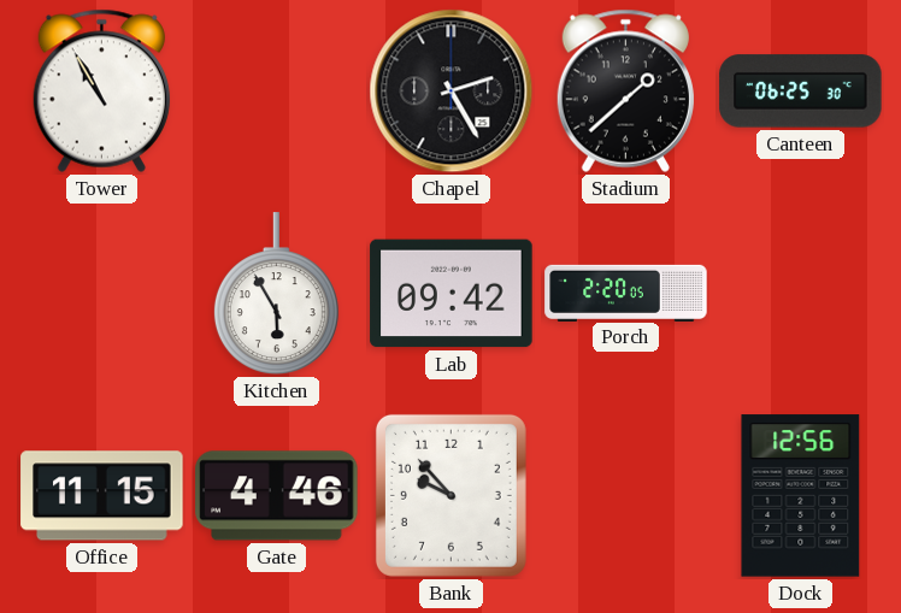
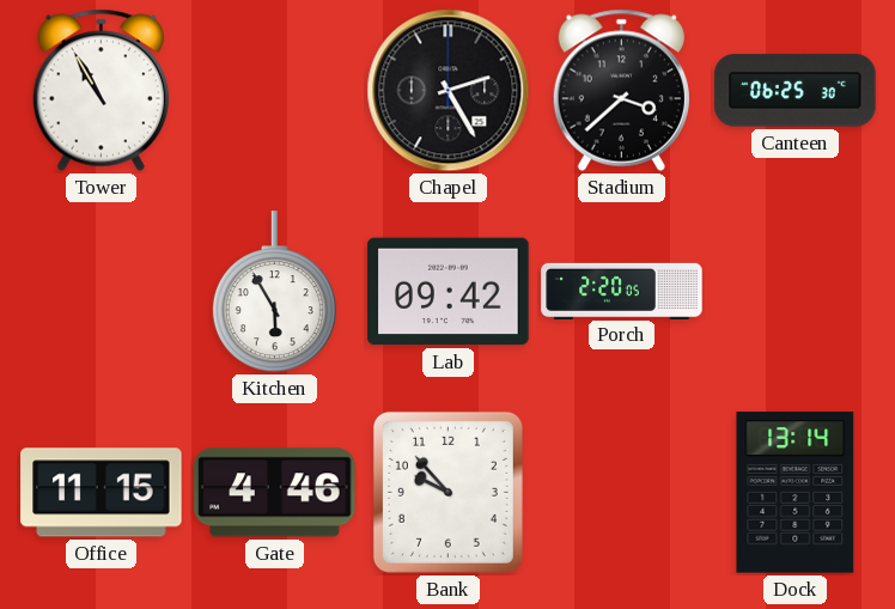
Stadium: 1:38 -> 3:38
Dock: 12:56 -> 13:14
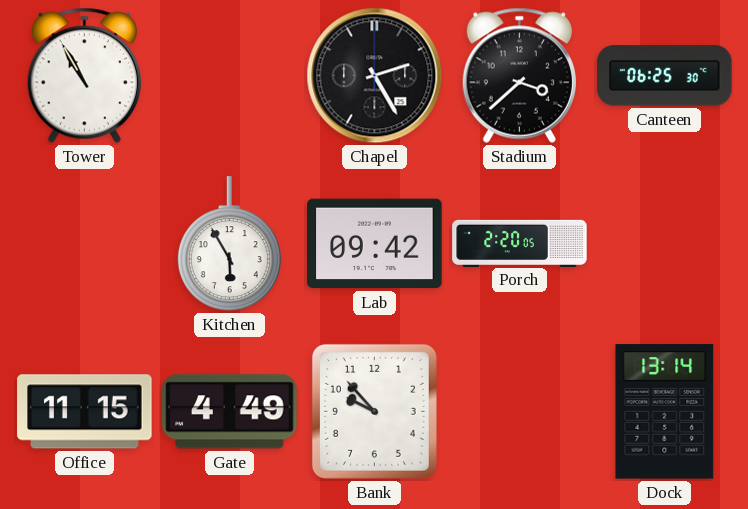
Gate: 4:46 -> 4:49
